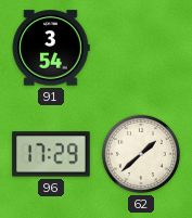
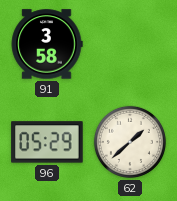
91: 3:54 -> 3:58
96: 17:29 -> 05:29
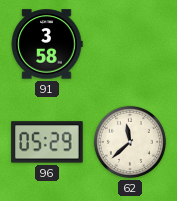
62: 1:38 -> 11:38
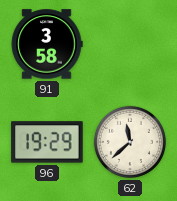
96: 05:29 -> 19:29
